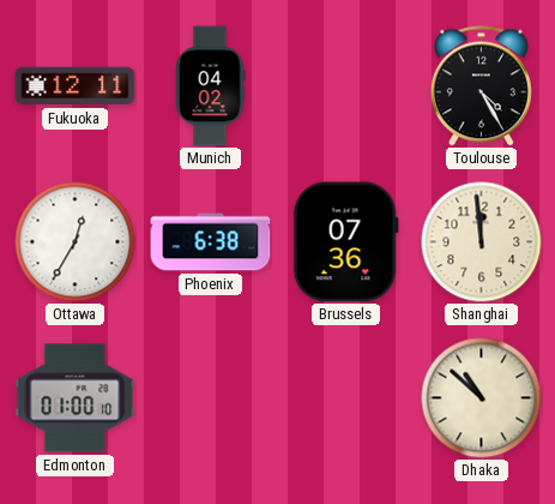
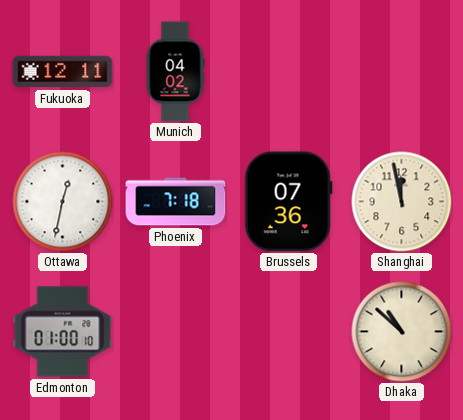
Toulouse: 4:25 -> none
Ottawa: 12:35 -> 12:32
Phoenix: 6:38 -> 7:18
Shanghai: 11:59 -> 11:58
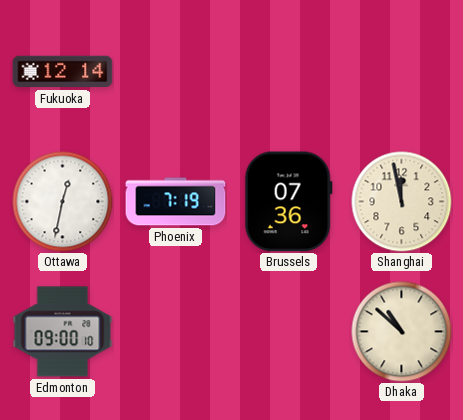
Fukuoka: 12:11 -> 12:14
Munich: 04:02 -> none
Phoenix: 7:18 -> 7:19
Edmonton: 01:00 -> 09:00
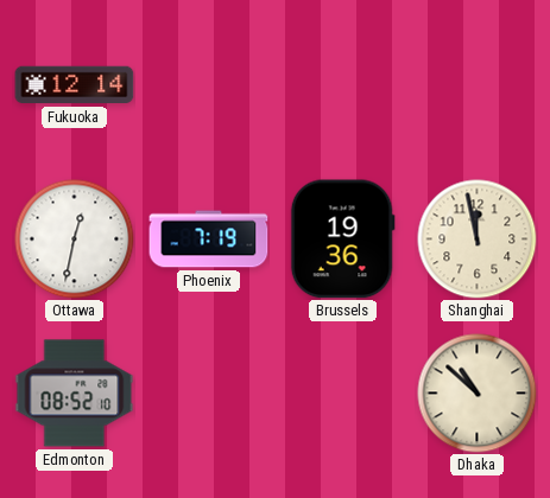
Brussels: 07:36 -> 19:36
Edmonton: 09:00 -> 08:52
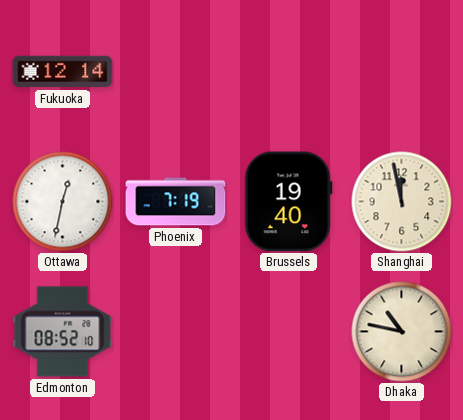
Brussels: 19:36 -> 19:40
Dhaka: 10:52 -> 10:47
